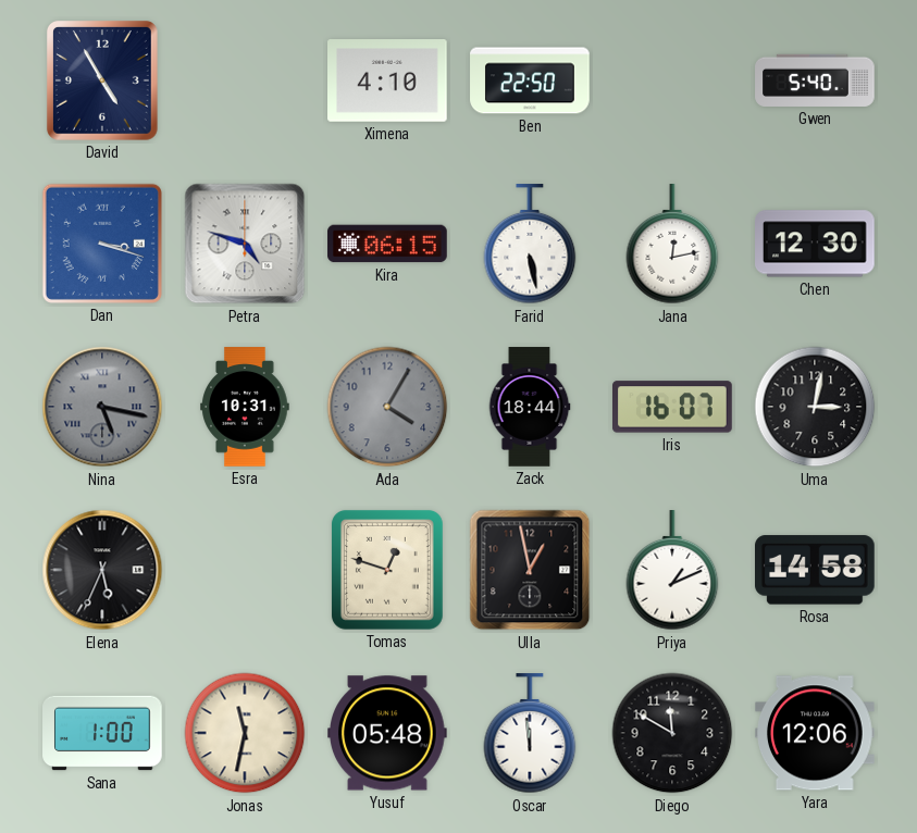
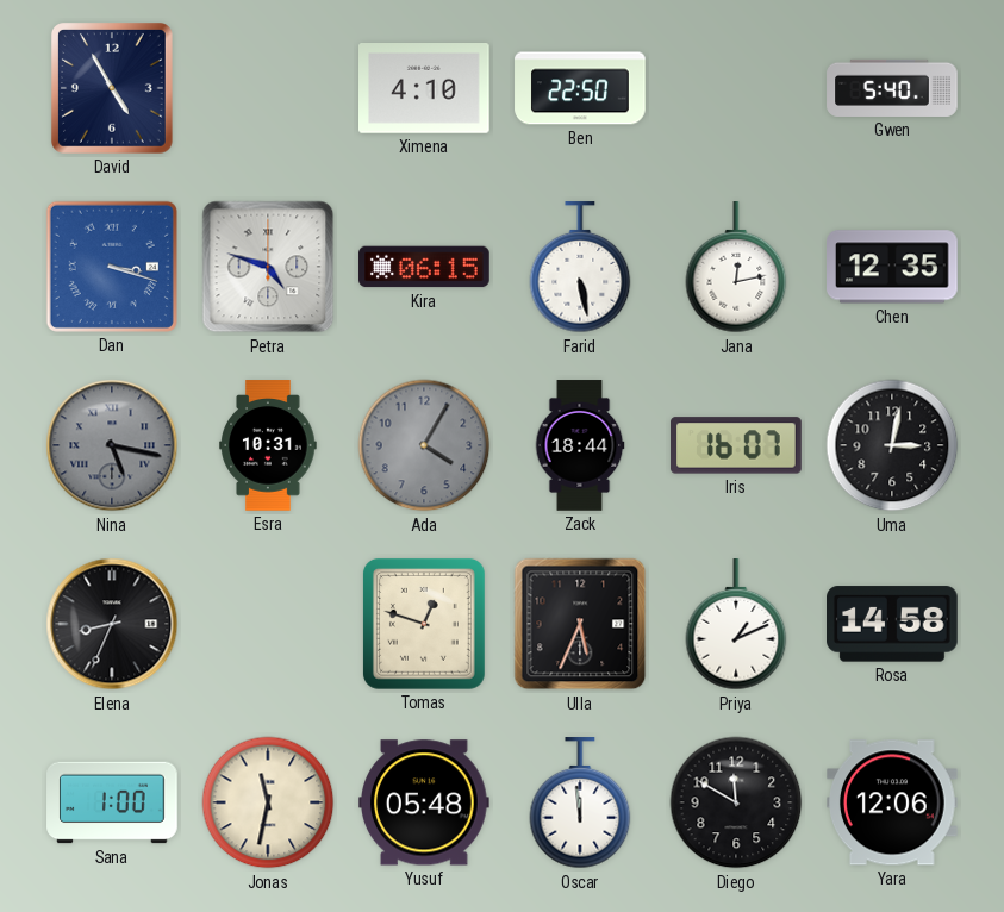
Chen: 12:30 -> 12:35
Elena: 5:34 -> 8:34
Ulla: 12:58 -> 5:34
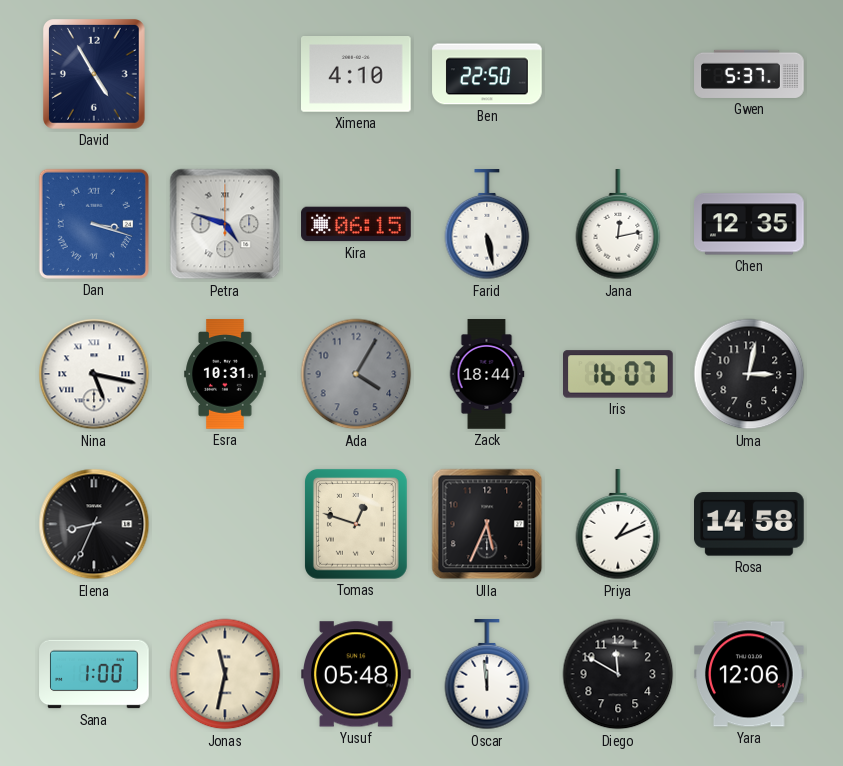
Gwen: 5:40 -> 5:37
Nina dial: grey -> white
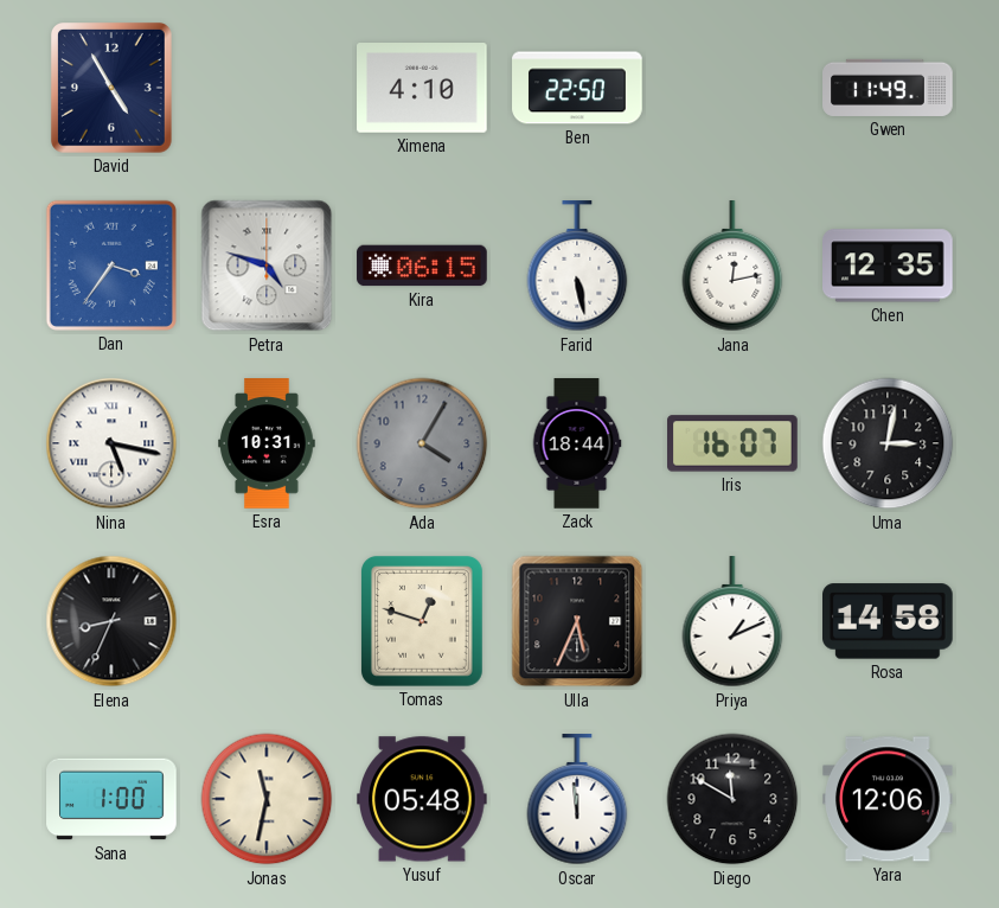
Gwen: 5:37 -> 11:49
Dan: 3:18 -> 3:36
